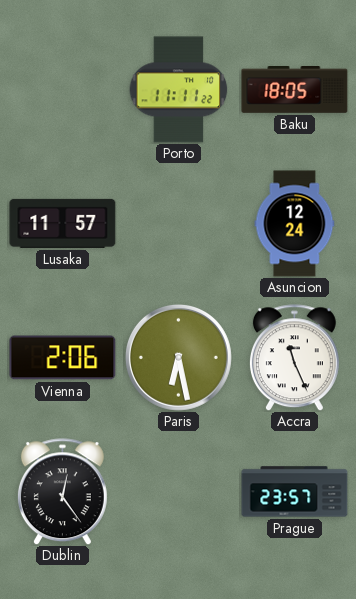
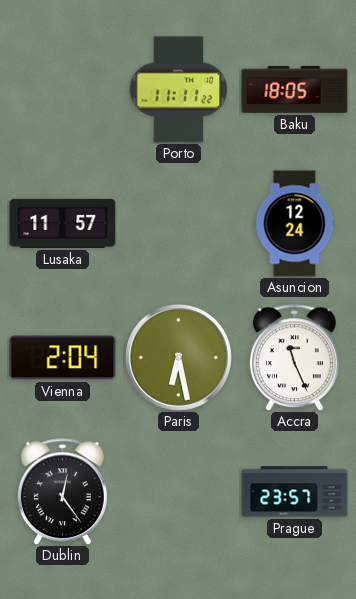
Vienna: 2:06 -> 2:04
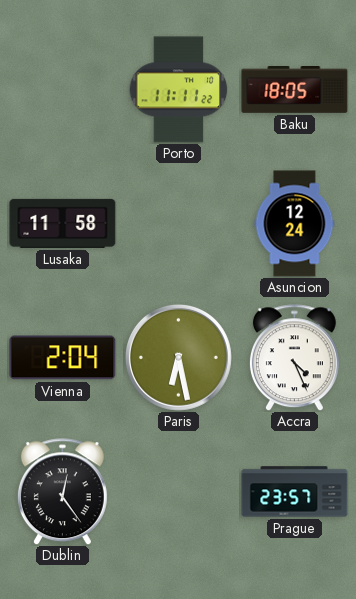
Lusaka: 11:57 -> 11:58
Accra: 11:26 -> 4:26
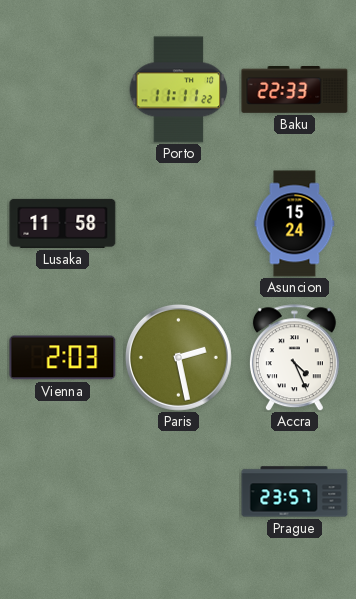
Baku: 18:05 -> 22:33
Asuncion: 12:24 -> 15:24
Vienna: 2:04 -> 2:03
Paris: 6:28 -> 2:28
Dublin: 12:24 -> none
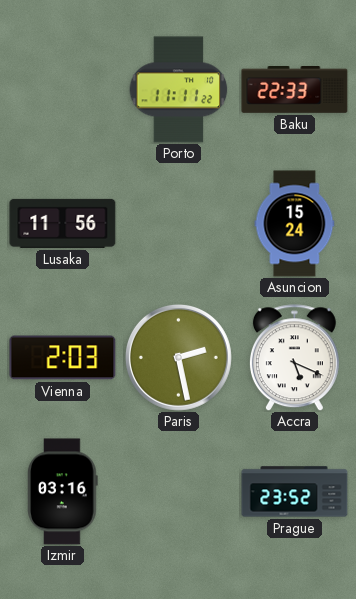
Lusaka: 11:58 -> 11:56
Accra: 4:26 -> 5:19
Izmir: none -> 03:16
Prague: 23:57 -> 23:52
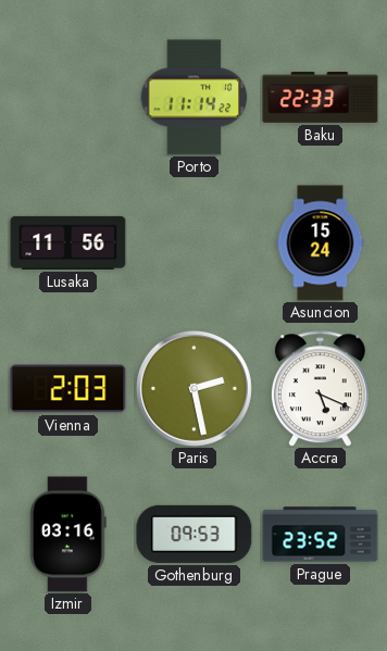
Porto: 11:11 -> 11:14
Gothenburg: none -> 09:53
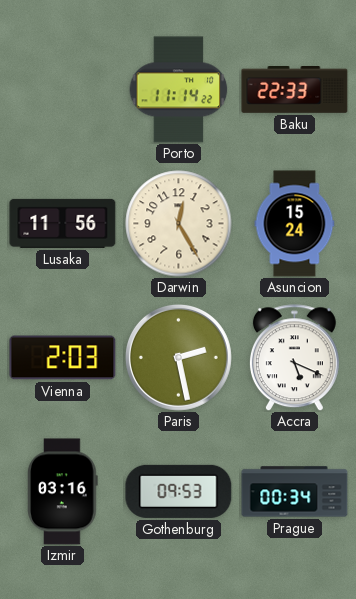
Darwin: none -> 12:25
Prague: 23:52 -> 00:34
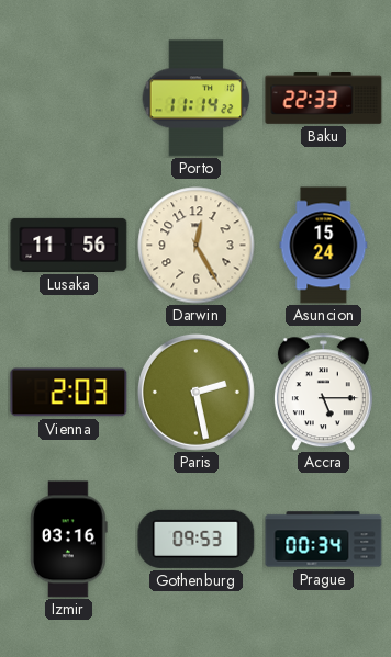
Accra: 5:19 -> 5:15
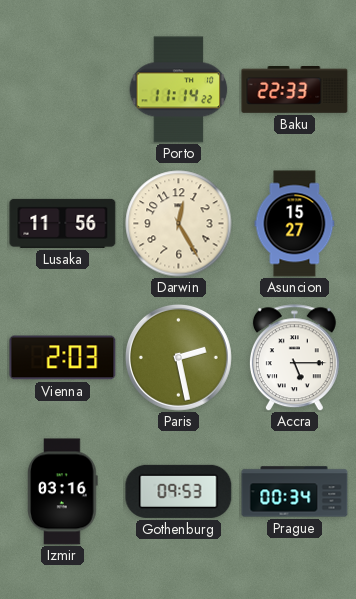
Asuncion: 15:24 -> 15:27
